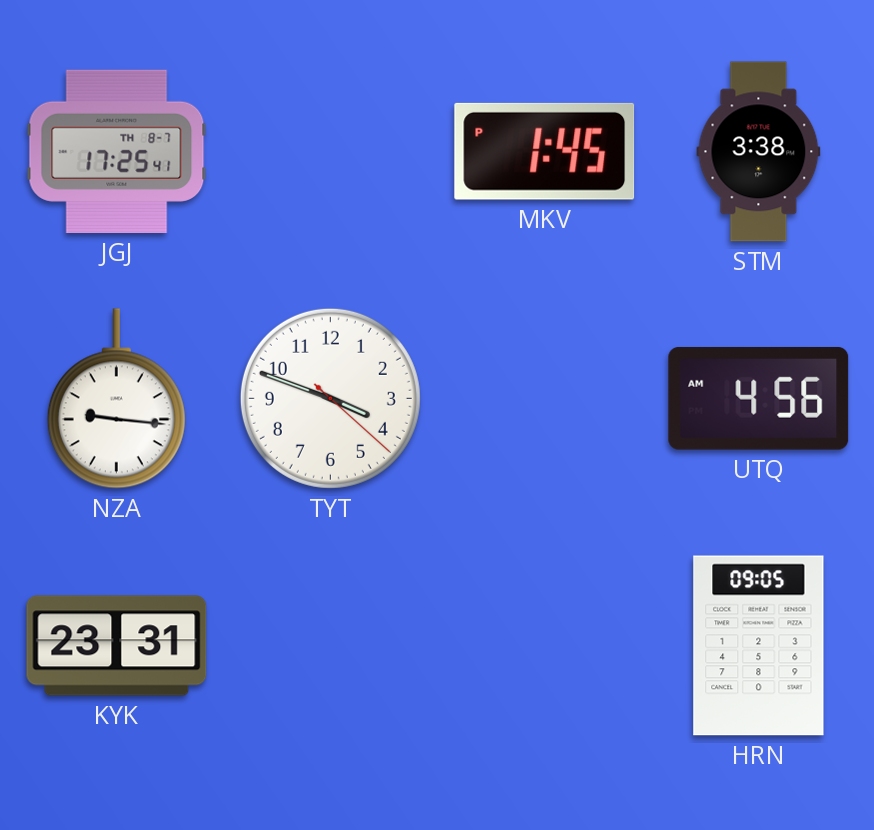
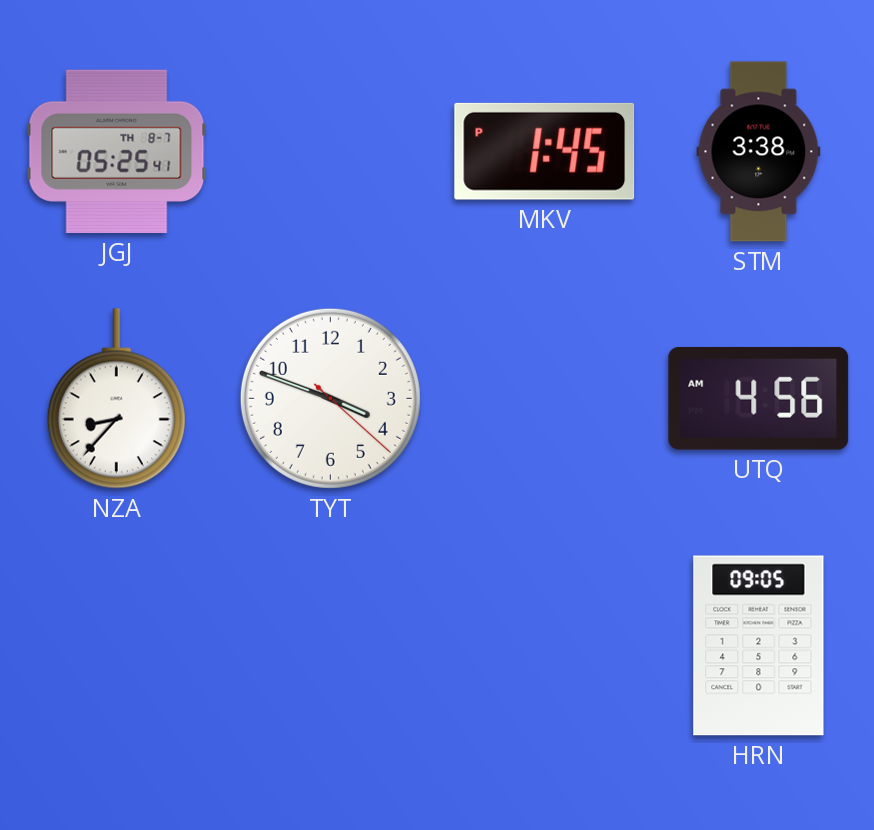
JGJ: 17:25 -> 05:25
NZA: 9:16 -> 8:37
KYK: 23:31 -> none
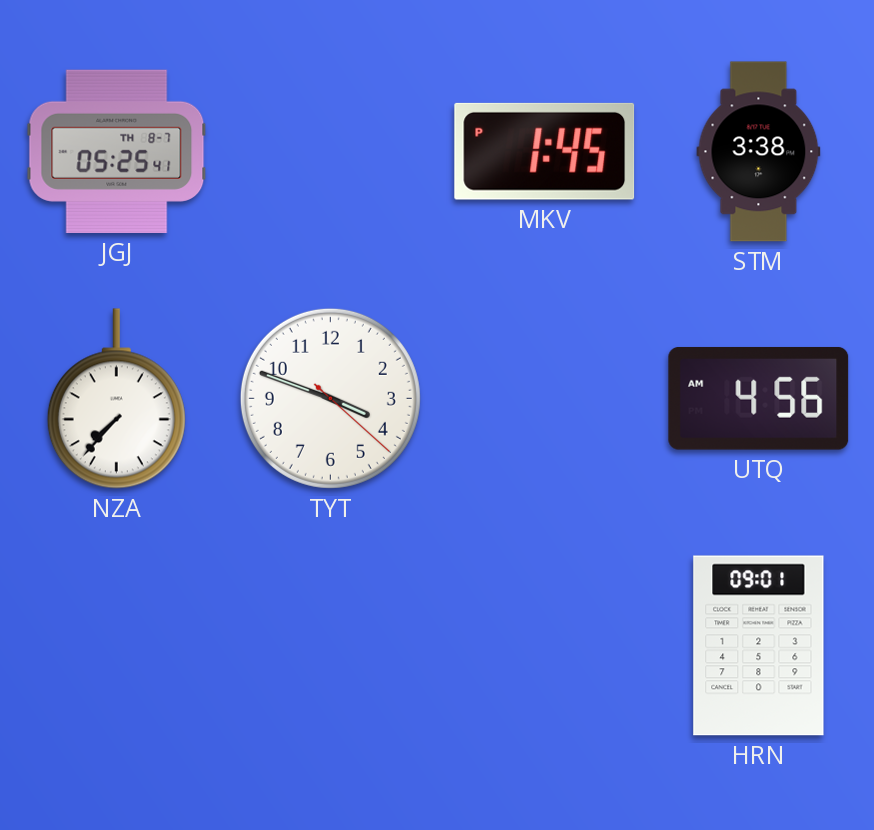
NZA: 8:37 -> 7:37
HRN: 09:05 -> 09:01
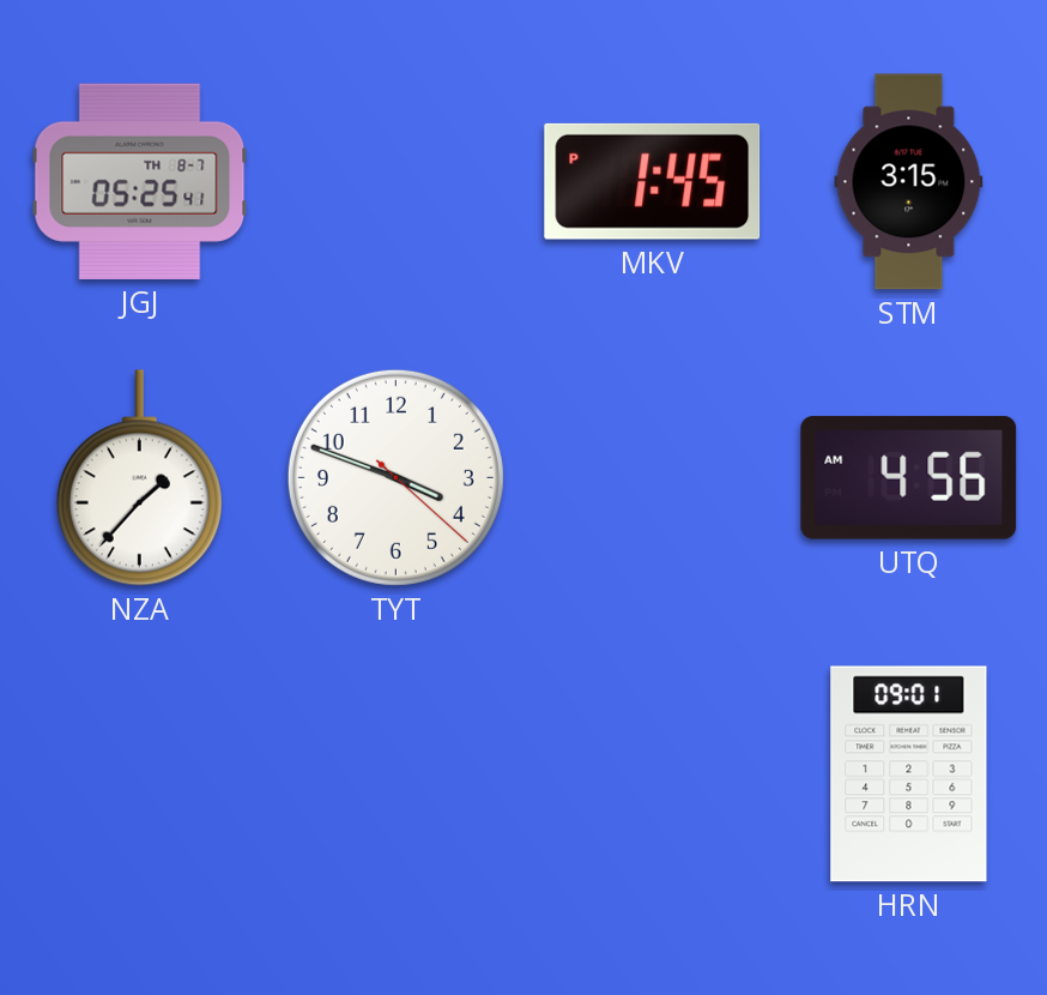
STM: 3:38 -> 3:15
NZA: 7:37 -> 1:37
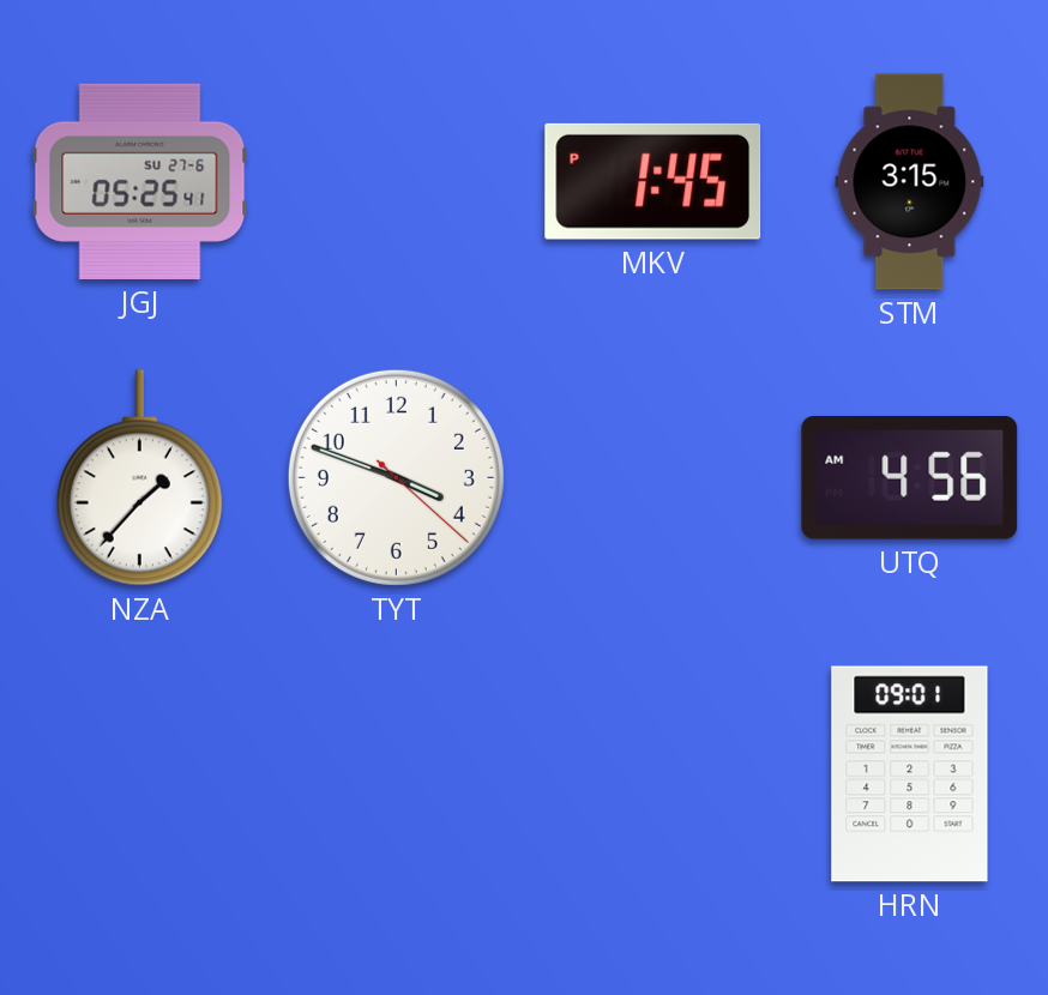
JGJ date: TH 8-7 -> SU 27-6
